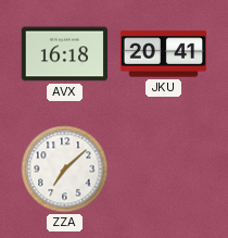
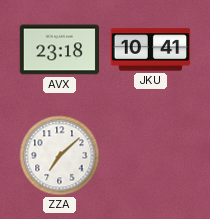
AVX: 16:18 -> 23:18
JKU: 20:41 -> 10:41
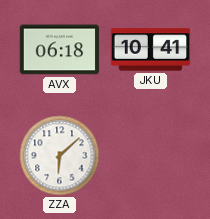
AVX: 23:18 -> 06:18
ZZA: 7:08 -> 6:08
